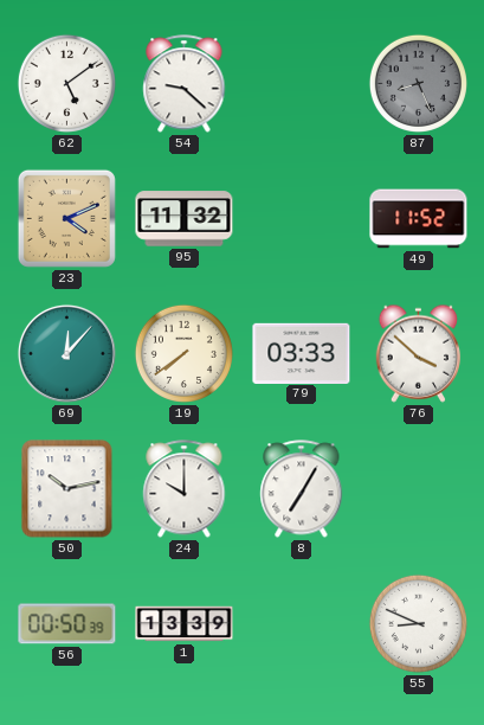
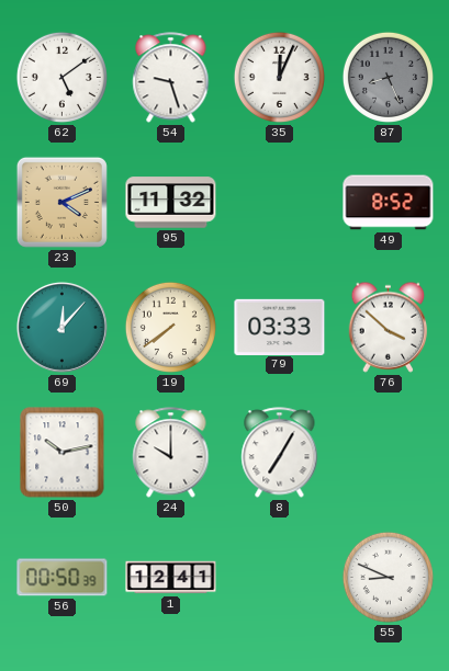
54: 9:22 -> 9:27
35: none -> 12:04
49: 11:52 -> 8:52
1: 13:39 -> 12:41
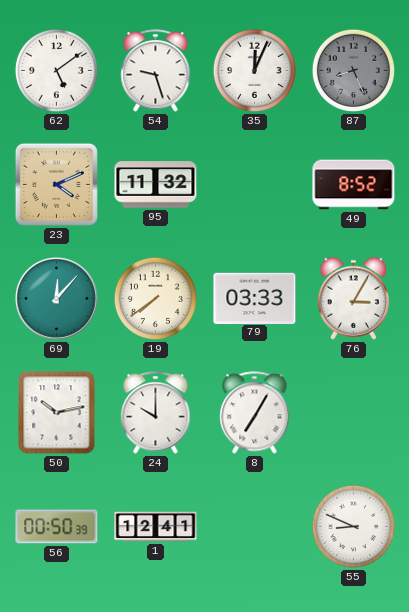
76: 3:52 -> 3:05
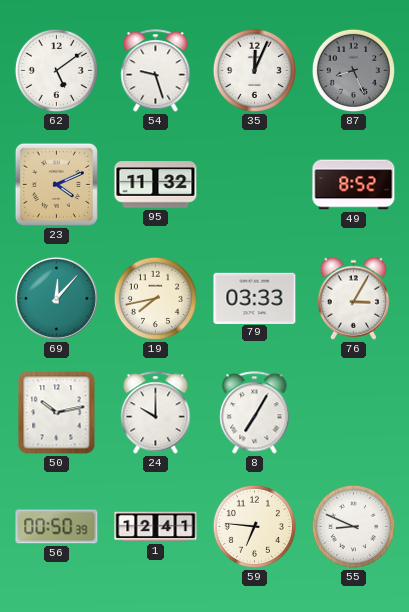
19: 7:39 -> 7:43
59: none -> 6:46
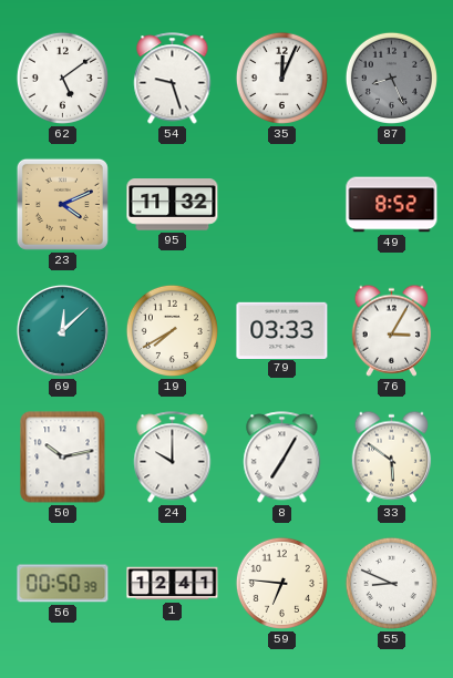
69: 12:07 -> 12:08
19: 7:43 -> 7:40
33: none -> 5:51
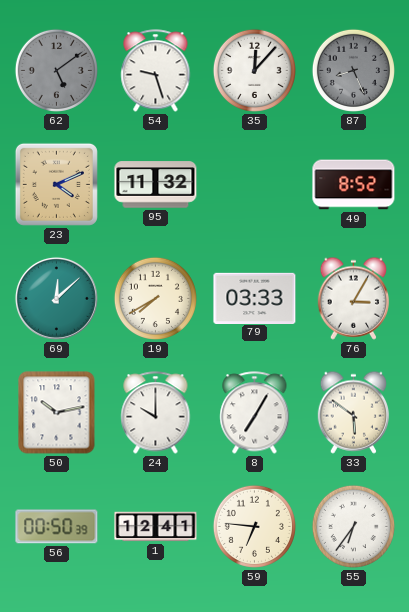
62 dial: white -> grey
35: 12:04 -> 12:07
55: 8:49 -> 6:36
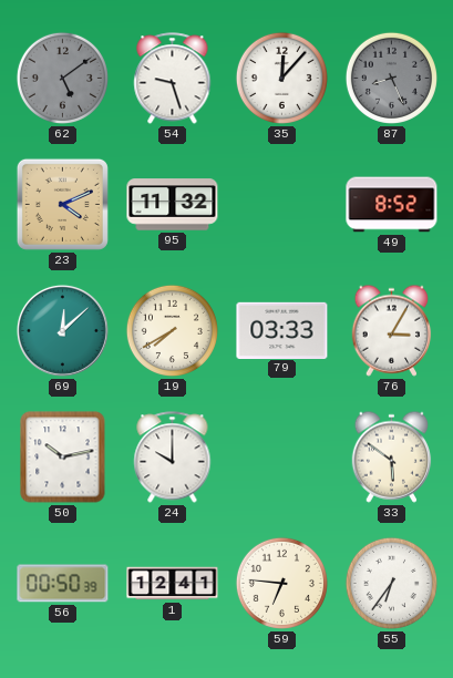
8: 7:05 -> none
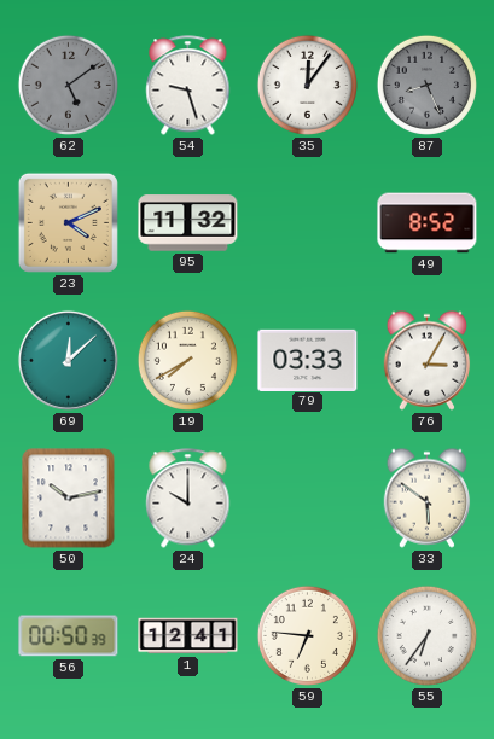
35: 12:07 -> 12:06
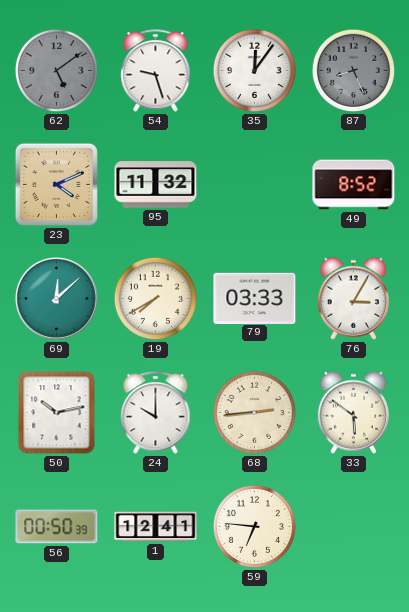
68: none -> 2:44
55: 6:36 -> none
